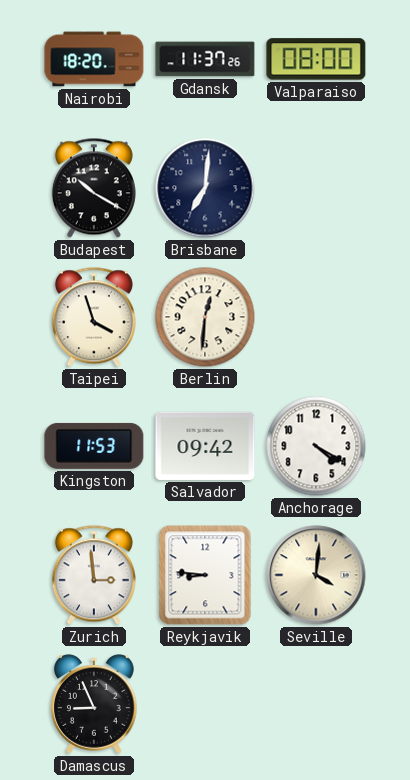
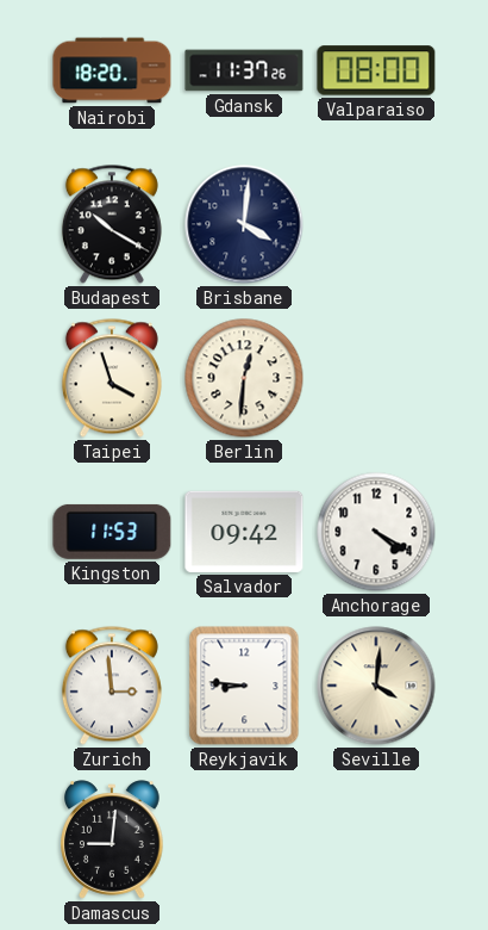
Brisbane: 7:01 -> 4:01
Damascus: 8:56 -> 9:01
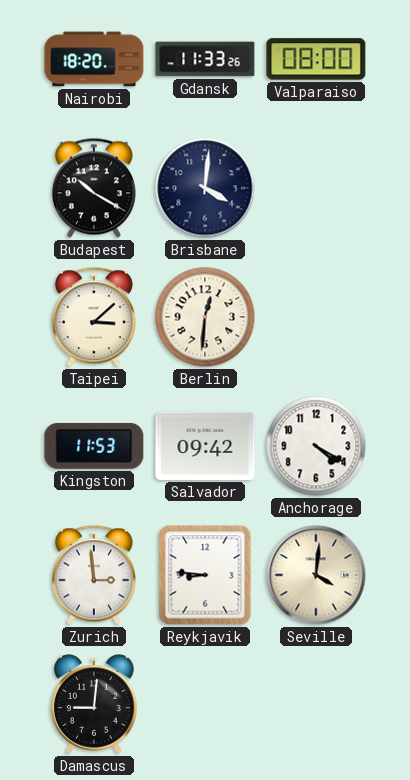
Gdansk: 11:37 -> 11:33
Taipei: 3:57 -> 3:08
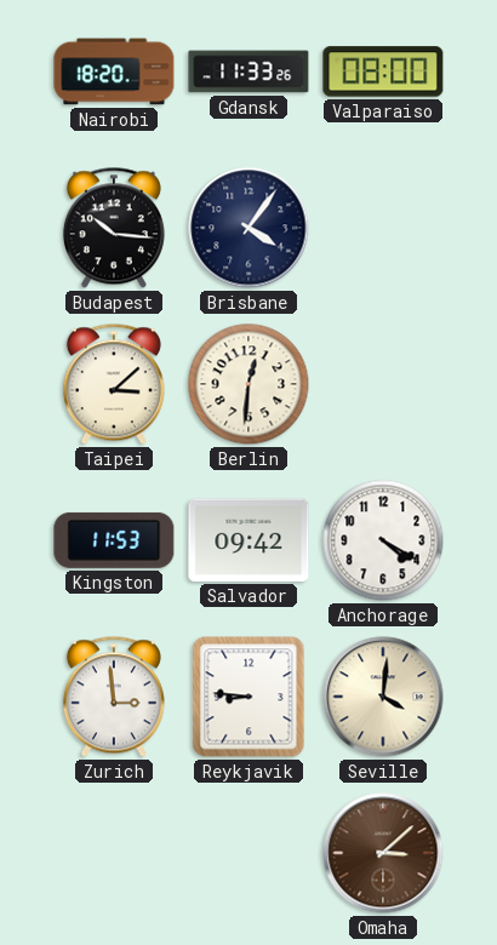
Budapest: 10:20 -> 10:16
Brisbane: 4:01 -> 4:06
Damascus: 9:01 -> none
Omaha: none -> 3:08
